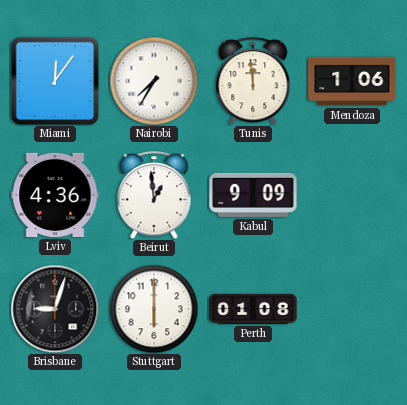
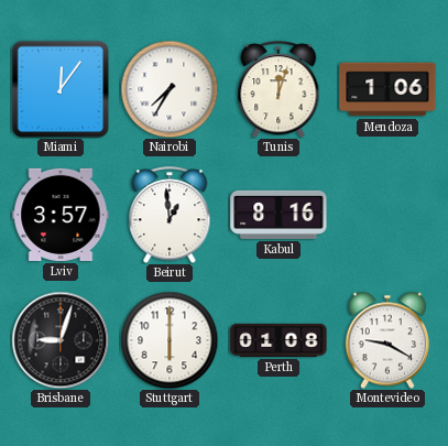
Tunis: 11:59 -> 12:03
Lviv: 4:36 -> 3:57
Kabul: 9:09 -> 8:16
Montevideo: none -> 9:20
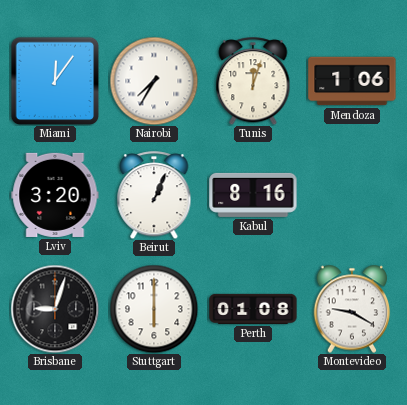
Lviv: 3:57 -> 3:20
Beirut: 12:59 -> 1:04
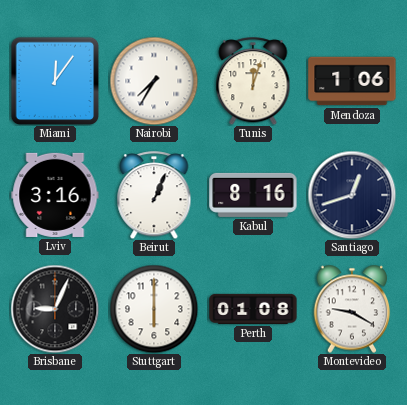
Lviv: 3:20 -> 3:16
Santiago: none -> 12:42
Brisbane: 9:03 -> 9:04
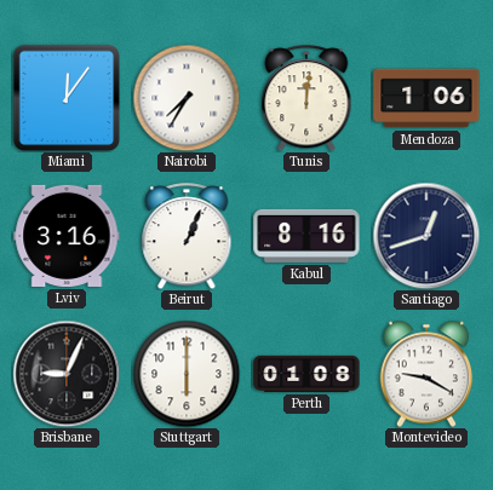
Tunis: 12:03 -> 12:01
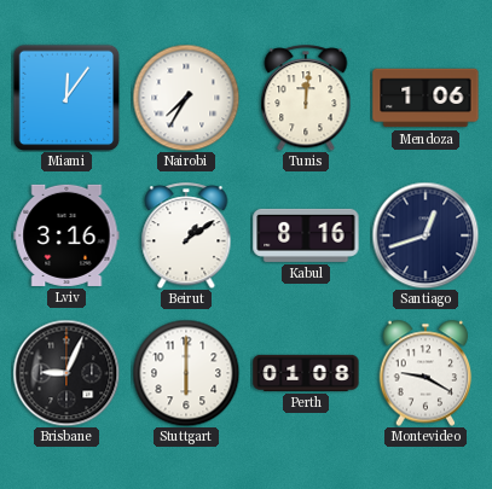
Beirut: 1:04 -> 1:09
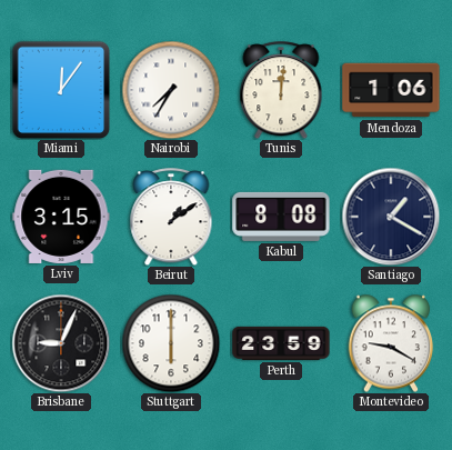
Lviv: 3:16 -> 3:15
Kabul: 8:16 -> 8:08
Santiago: 12:42 -> 1:20
Perth: 01:08 -> 23:59
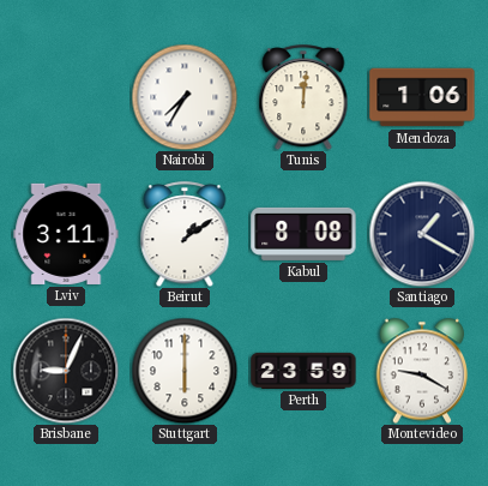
Miami: 12:06 -> none
Lviv: 3:15 -> 3:11
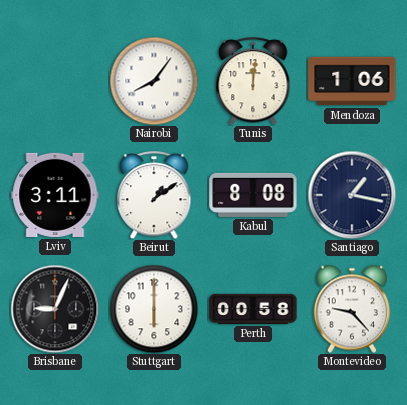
Nairobi: 7:35 -> 8:06
Santiago: 1:20 -> 1:17
Perth: 23:59 -> 00:58
Montevideo: 9:20 -> 9:23
